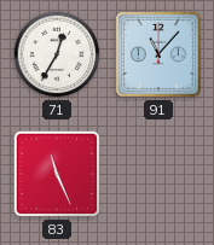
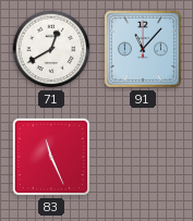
71: 12:35 -> 12:40
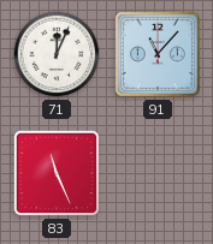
71: 12:40 -> 12:04
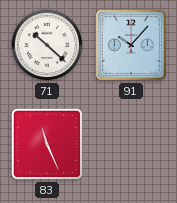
71: 12:04 -> 10:22
91: 11:07 -> 10:07
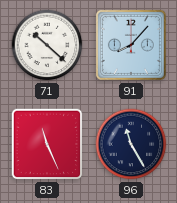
91: 10:07 -> 8:07
96: none -> 11:25
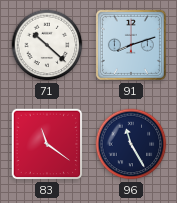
91: 8:07 -> 8:12
83: 11:26 -> 11:21
